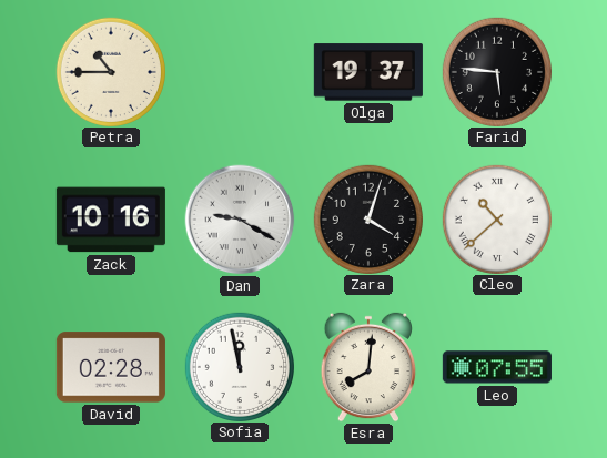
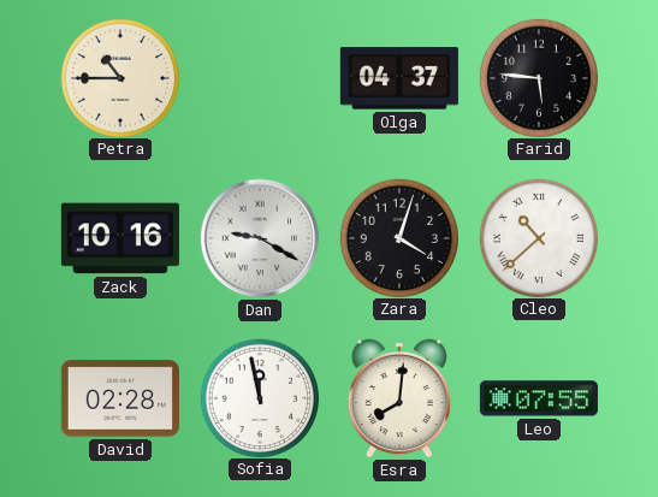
Olga: 19:37 -> 04:37
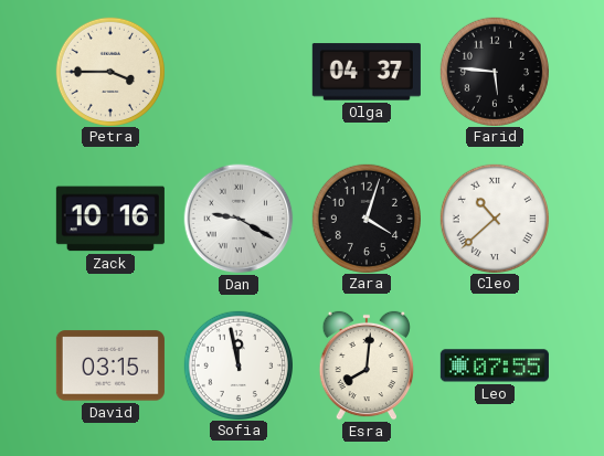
Petra: 10:45 -> 3:45
David: 02:28 -> 03:15
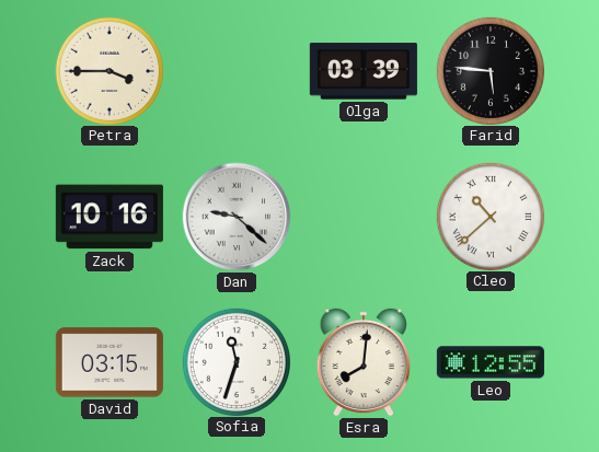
Olga: 04:37 -> 03:39
Dan: 9:20 -> 9:22
Zara: 4:03 -> none
Sofia: 11:58 -> 11:33
Leo: 07:55 -> 12:55
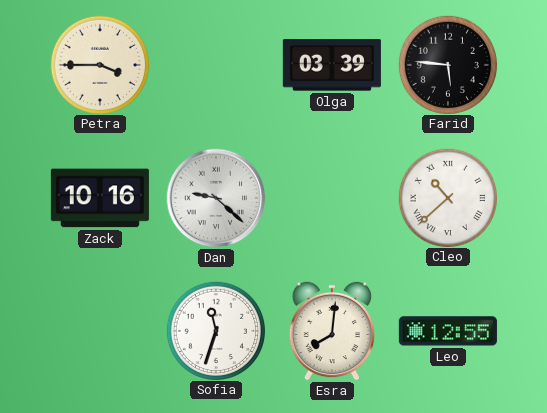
David: 03:15 -> none
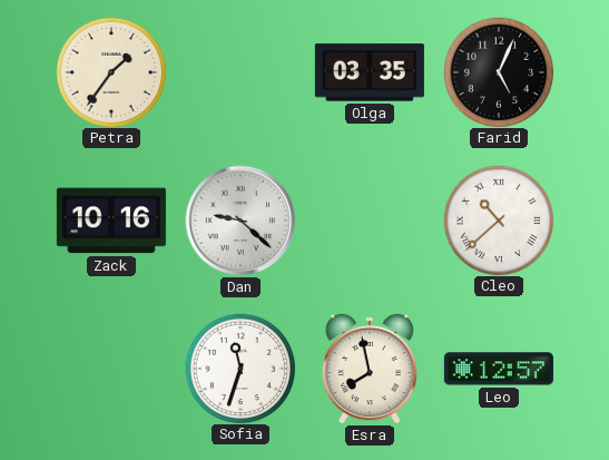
Petra: 3:45 -> 1:36
Olga: 03:39 -> 03:35
Farid: 5:46 -> 5:04
Esra: 8:01 -> 7:58
Leo: 12:55 -> 12:57
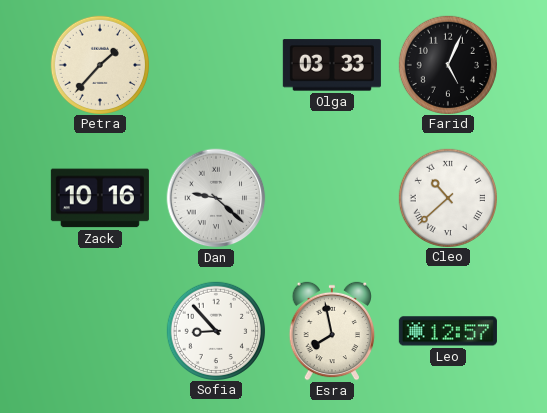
Petra: 1:36 -> 1:37
Olga: 03:35 -> 03:33
Sofia: 11:33 -> 8:53
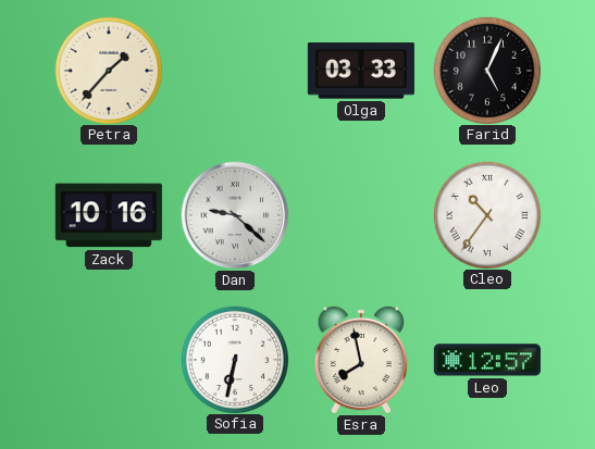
Cleo: 10:38 -> 10:36
Sofia: 8:53 -> 6:32
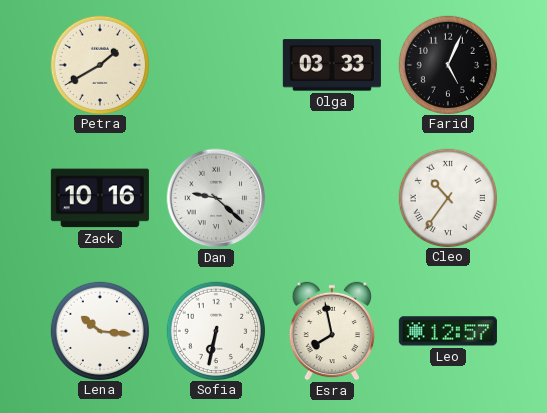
Petra: 1:37 -> 1:40
Lena: none -> 10:16
